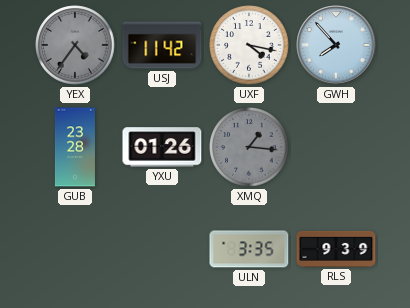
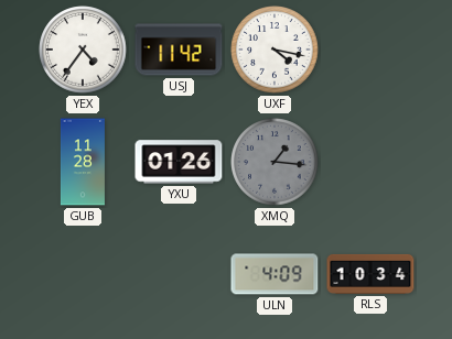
YEX dial: grey -> white
GWH: 7:53 -> none
GUB: 23:28 -> 11:28
ULN: 3:35 -> 4:09
RLS: 9:39 -> 10:34
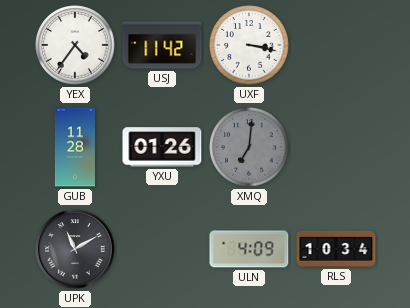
UXF: 4:17 -> 3:17
XMQ: 1:16 -> 7:01
UPK: none -> 11:10
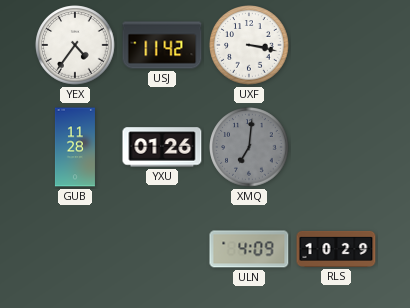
UPK: 11:10 -> none
RLS: 10:34 -> 10:29
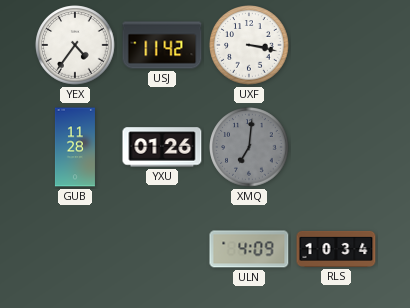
RLS: 10:29 -> 10:34
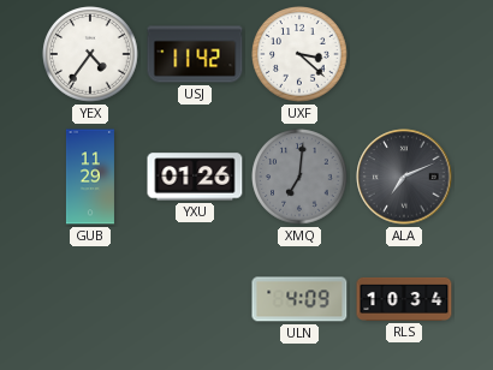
UXF: 3:17 -> 3:22
GUB: 11:28 -> 11:29
ALA: none -> 7:11
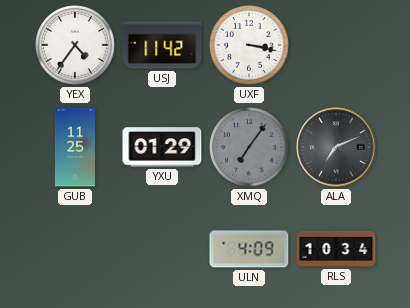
UXF: 3:22 -> 3:17
GUB: 11:29 -> 11:25
YXU: 01:26 -> 01:29
XMQ: 7:01 -> 7:06
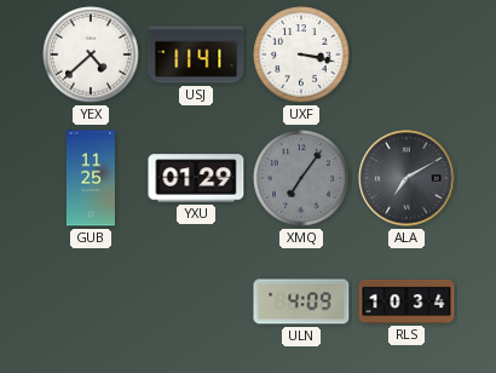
YEX: 4:36 -> 4:38
USJ: 11:42 -> 11:41
ALA: 7:11 -> 7:10
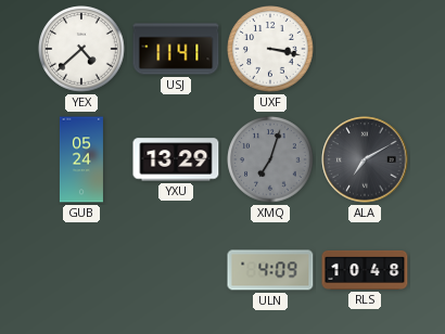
GUB: 11:25 -> 05:24
YXU: 01:29 -> 13:29
XMQ: 7:06 -> 7:03
RLS: 10:34 -> 10:48
